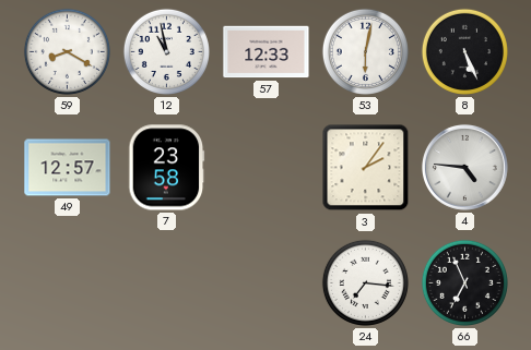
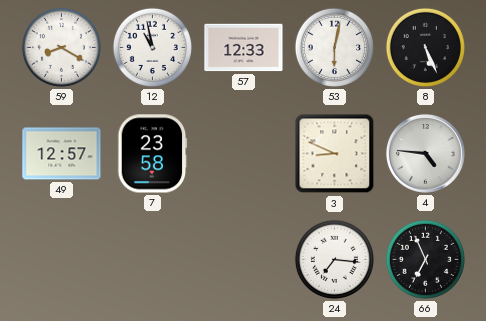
3: 2:06 -> 8:49
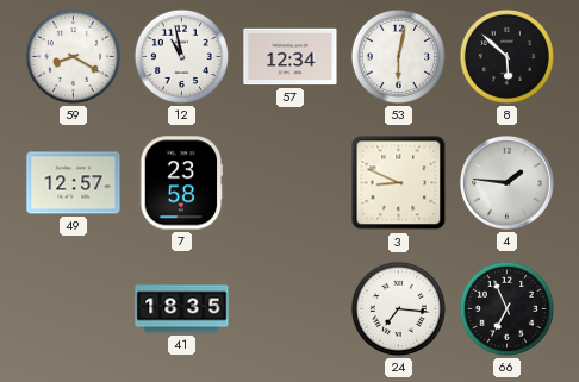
57: 12:33 -> 12:34
8: 5:26 -> 5:52
4: 4:46 -> 1:46
41: none -> 18:35
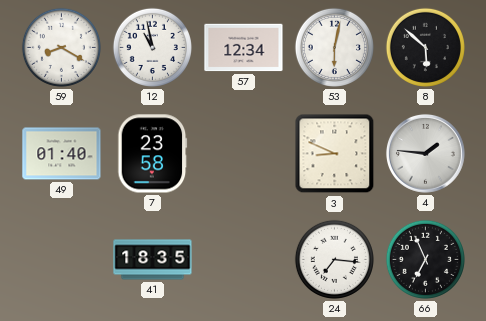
49: 12:57 -> 01:40
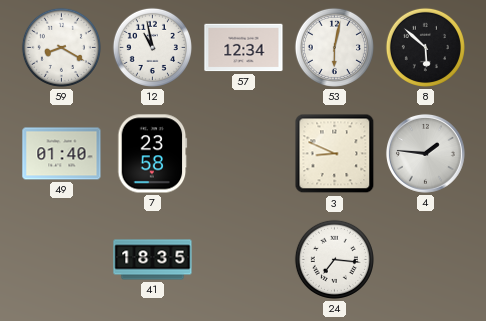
66: 6:56 -> none
